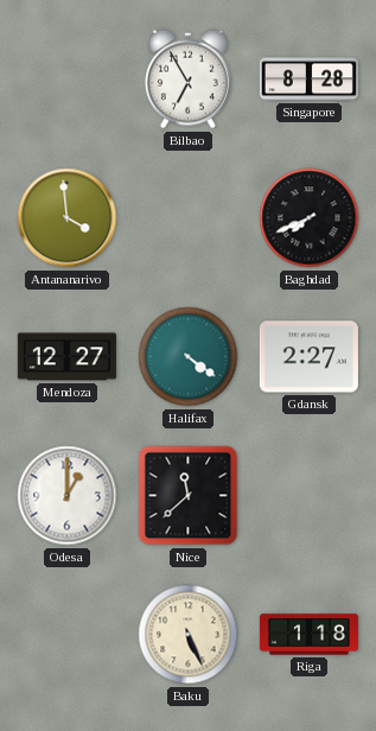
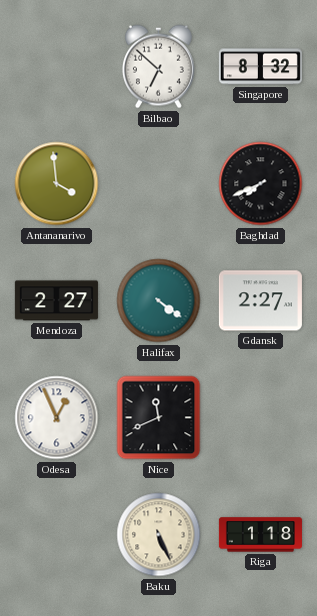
Bilbao: 6:55 -> 6:52
Singapore: 8:28 -> 8:32
Mendoza: 12:27 -> 2:27
Odesa: 1:00 -> 12:56
Nice: 11:38 -> 11:41
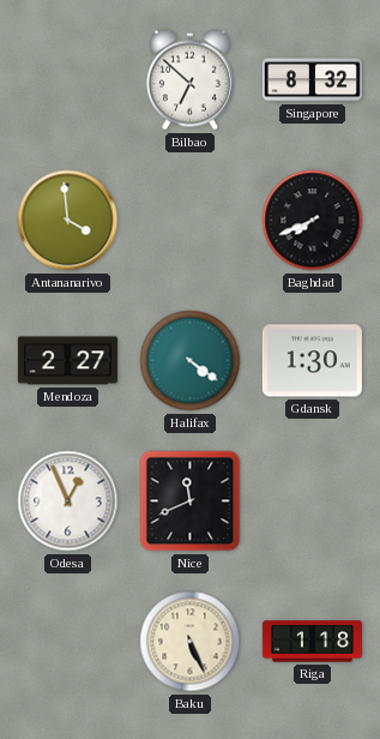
Gdansk: 2:27 -> 1:30
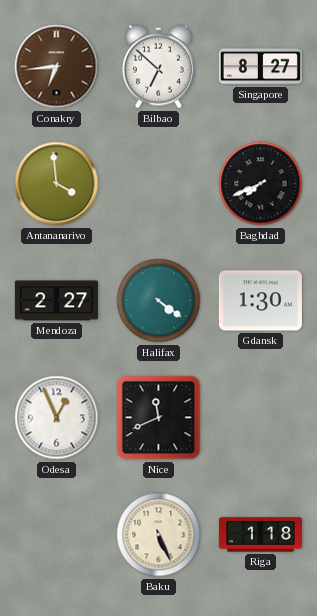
Conakry: none -> 6:44
Singapore: 8:32 -> 8:27
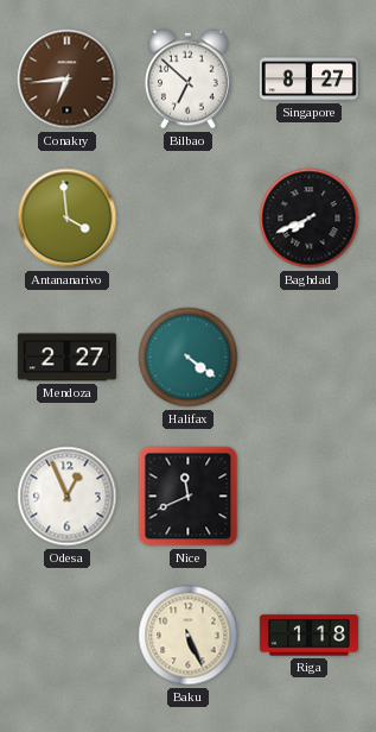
Gdansk: 1:30 -> none
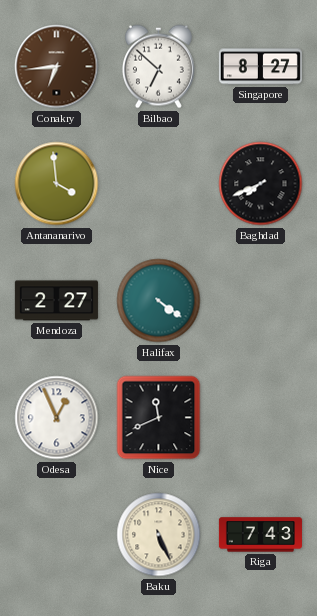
Riga: 1:18 -> 7:43
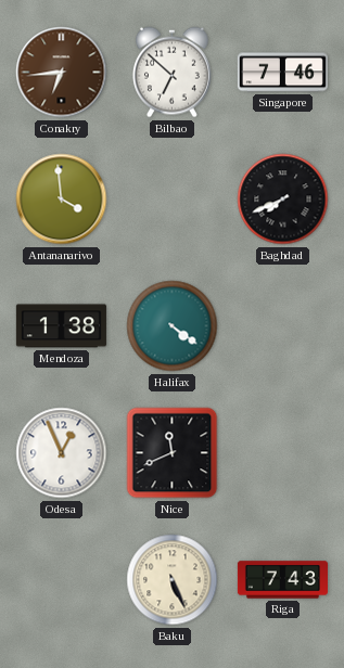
Singapore: 8:27 -> 7:46
Mendoza: 2:27 -> 1:38
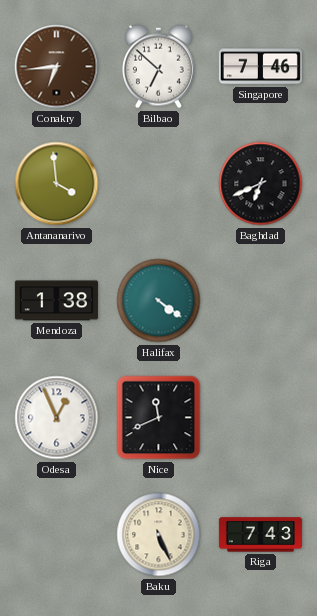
Baghdad: 7:41 -> 6:41
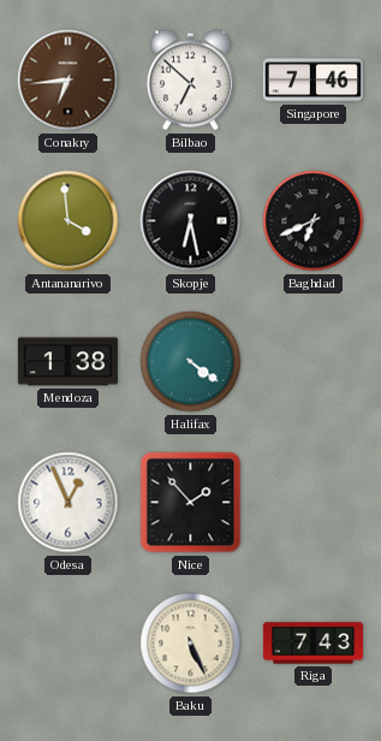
Skopje: none -> 6:28
Nice: 11:41 -> 1:53
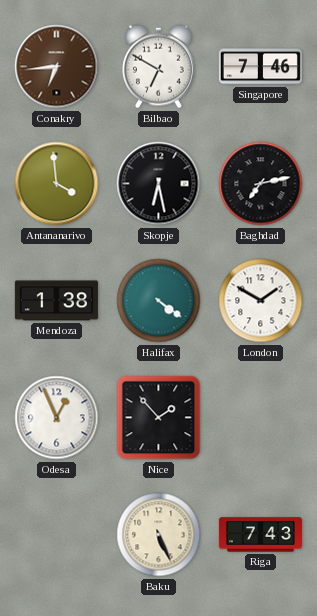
Bilbao: 6:52 -> 6:50
Baghdad: 6:41 -> 7:13
London: none -> 1:50
